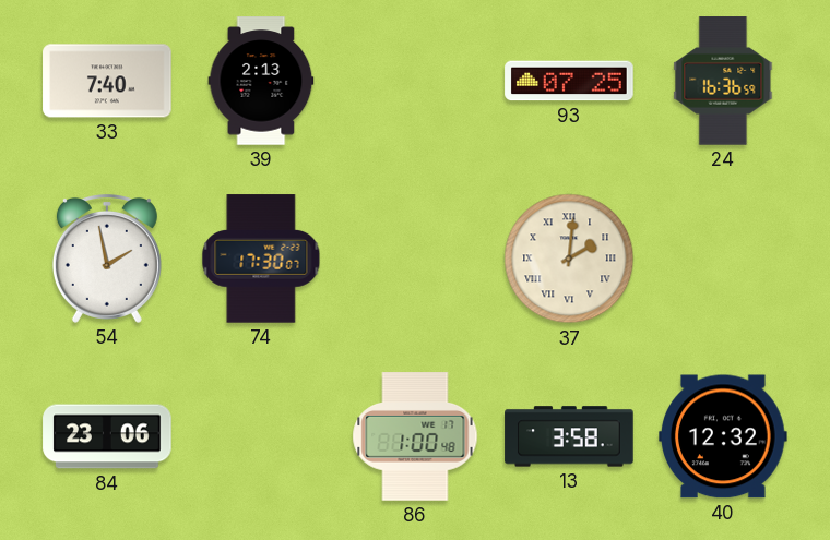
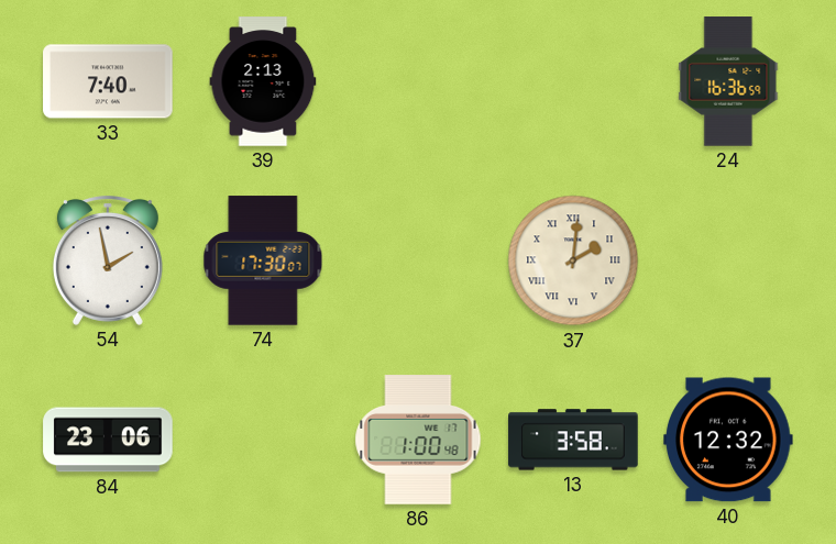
93: 07:25 -> none
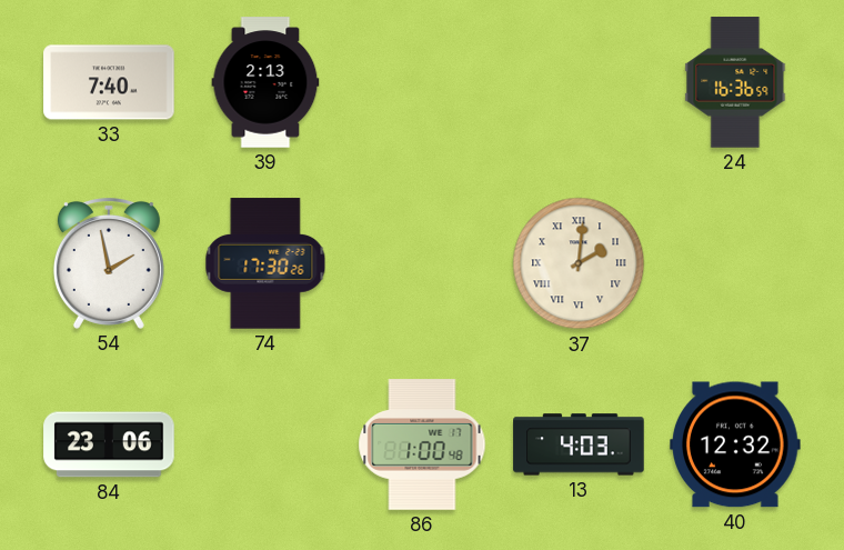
74: 17:30:07 -> 17:30:26
13: 3:58 -> 4:03
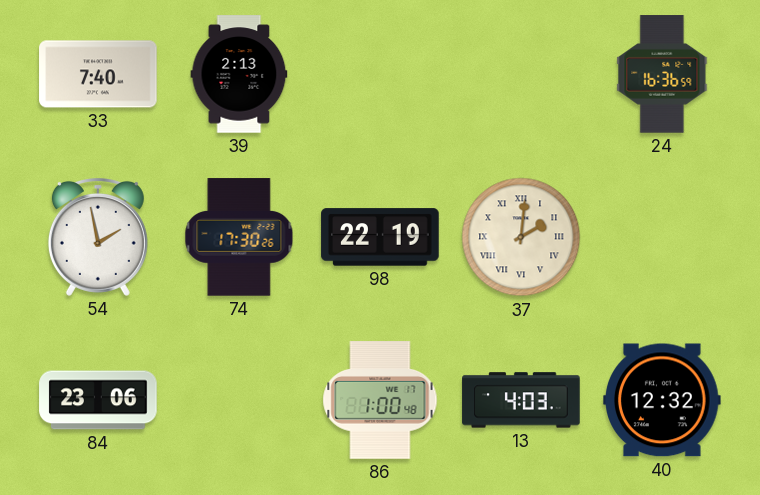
98: none -> 22:19
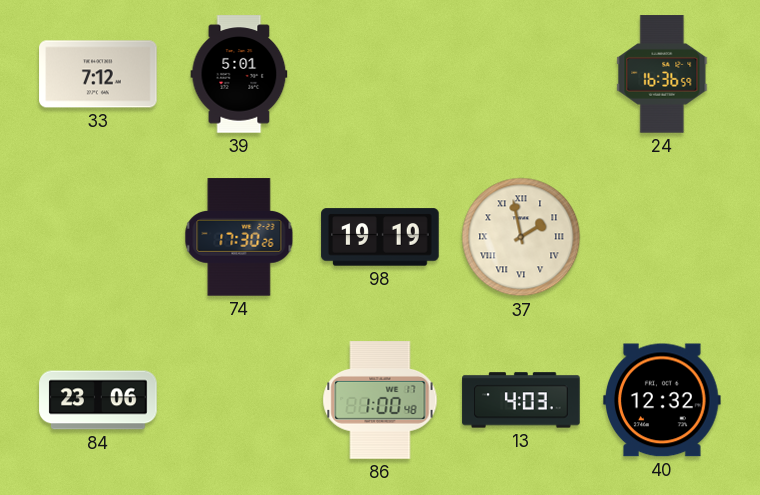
33: 7:40 -> 7:12
39: 2:13 -> 5:01
54: 1:58 -> none
98: 22:19 -> 19:19
37: 2:01 -> 1:58
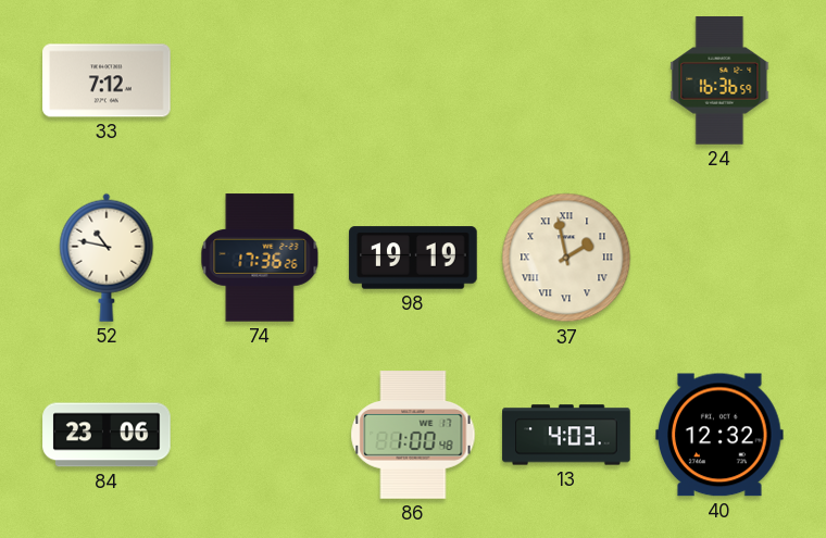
39: 5:01 -> none
52: none -> 10:47
74: 17:30 -> 17:36
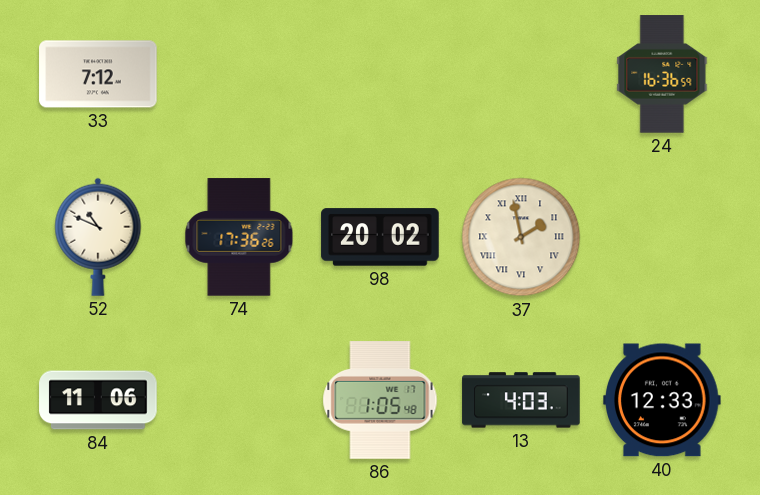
52: 10:47 -> 10:49
98: 19:19 -> 20:02
84: 23:06 -> 11:06
86: 1:00 -> 1:05
40: 12:32 -> 12:33
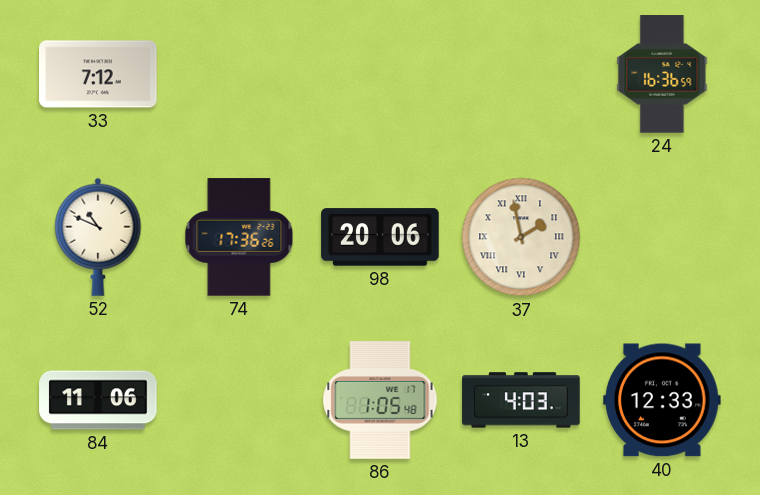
98: 20:02 -> 20:06
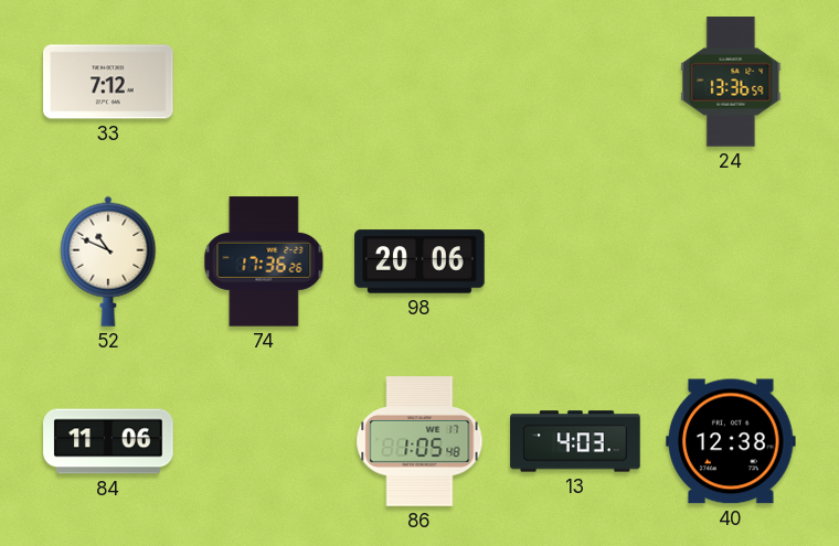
24: 16:36 -> 13:36
37: 1:58 -> none
40: 12:33 -> 12:38
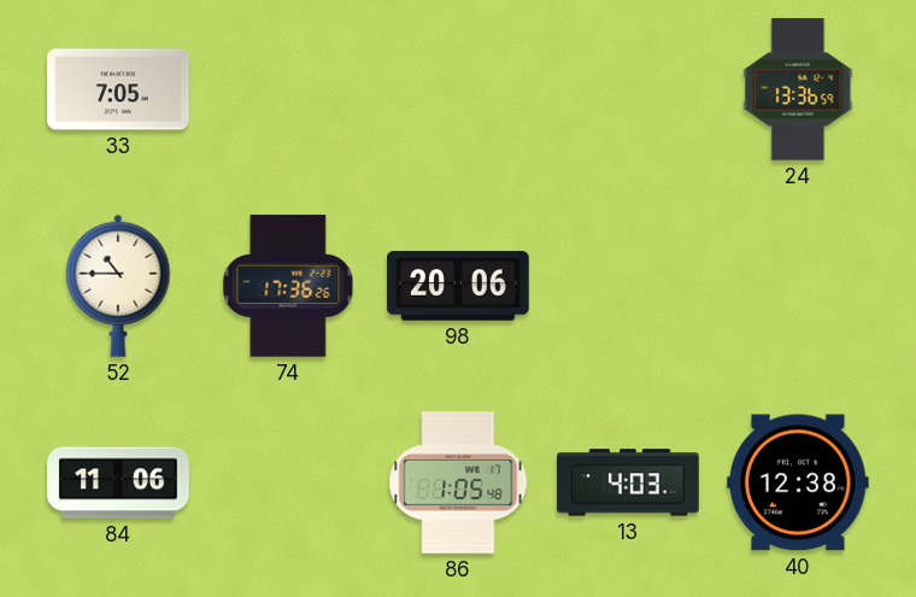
33: 7:12 -> 7:05
52: 10:49 -> 10:45
